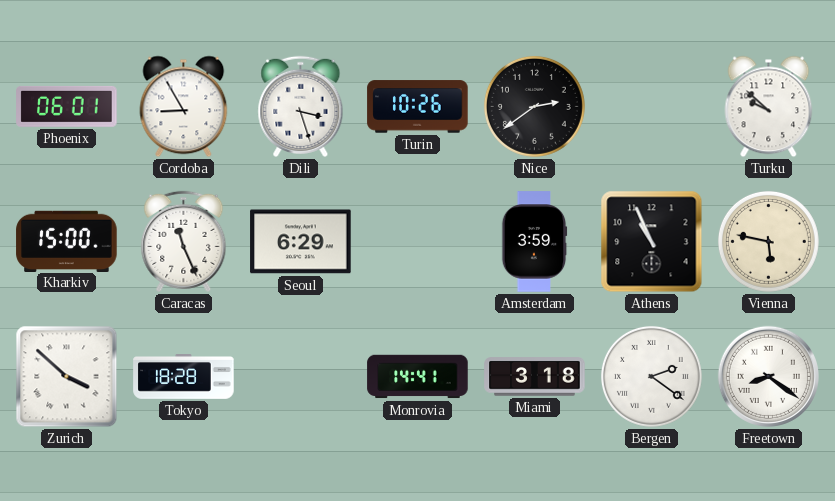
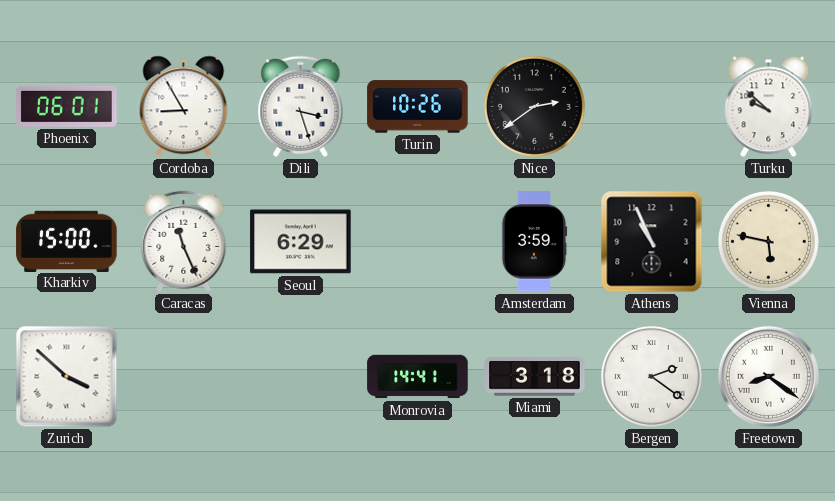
Tokyo: 18:28 -> none
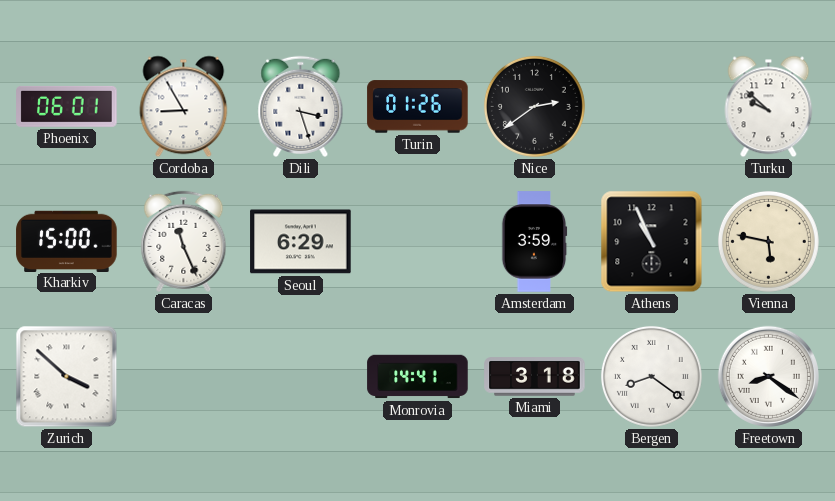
Turin: 10:26 -> 01:26
Bergen: 2:21 -> 8:21
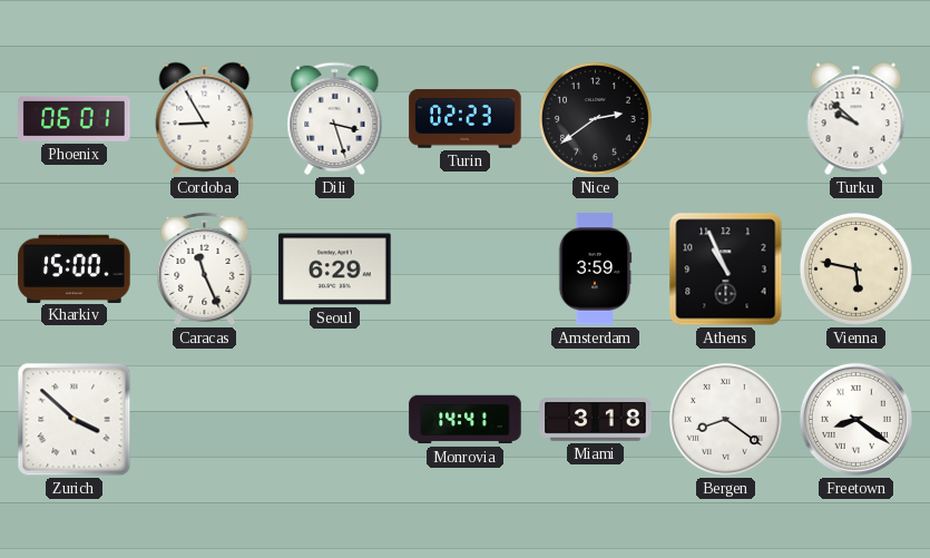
Turin: 01:26 -> 02:23
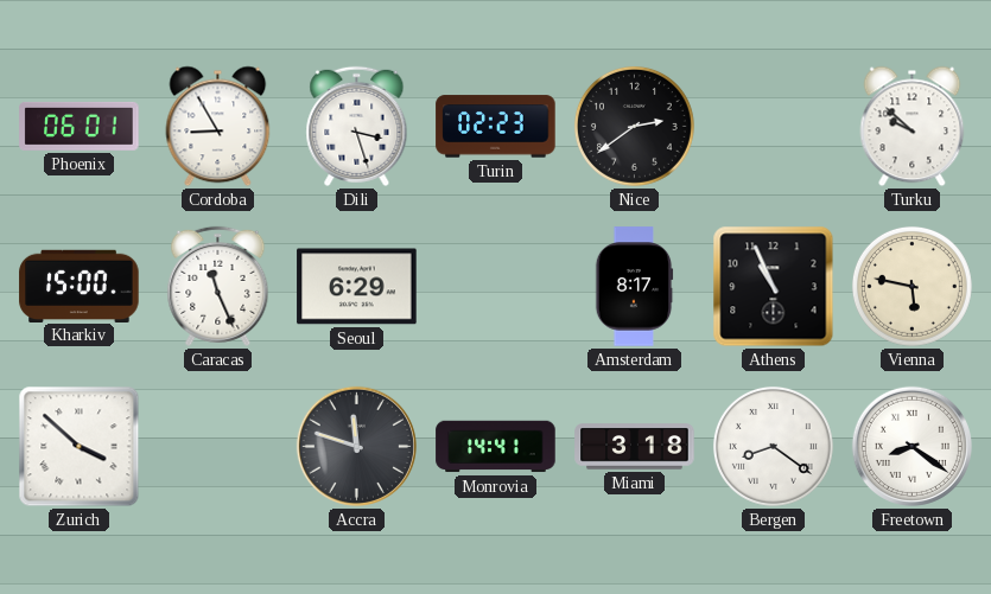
Amsterdam: 3:59 -> 8:17
Accra: none -> 11:48
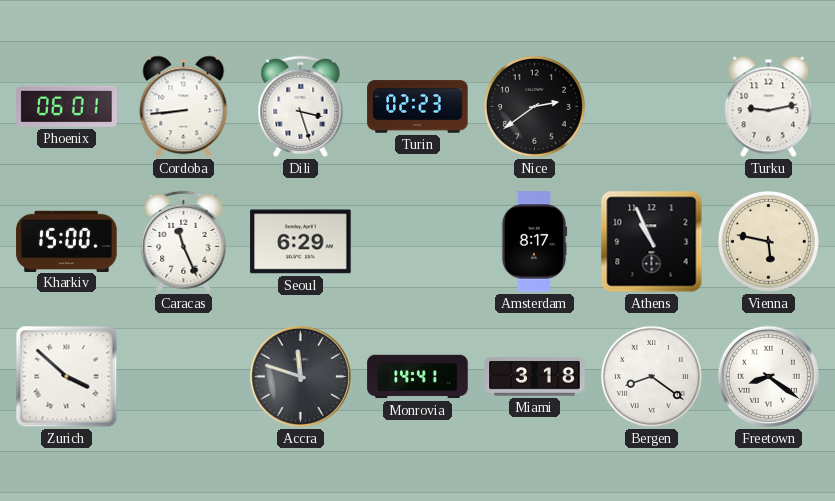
Cordoba: 8:55 -> 8:44
Turku: 9:52 -> 9:13
